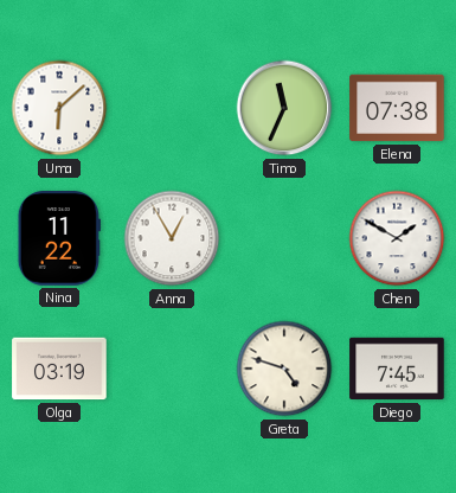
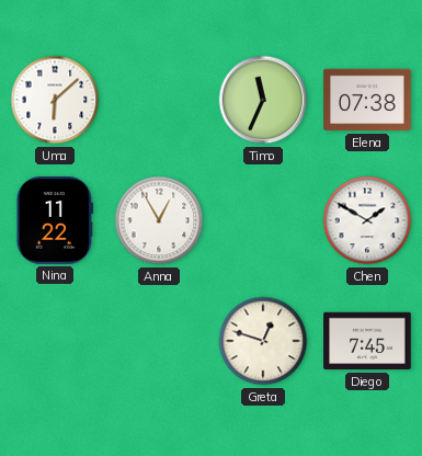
Olga: 03:19 -> none
Greta: 4:48 -> 12:48
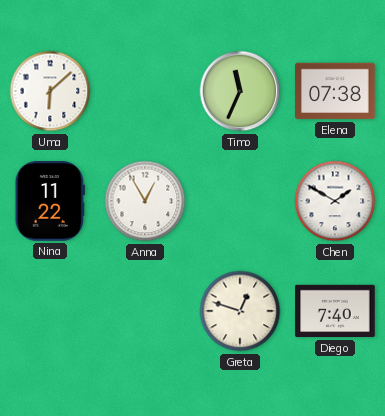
Diego: 7:45 -> 7:40
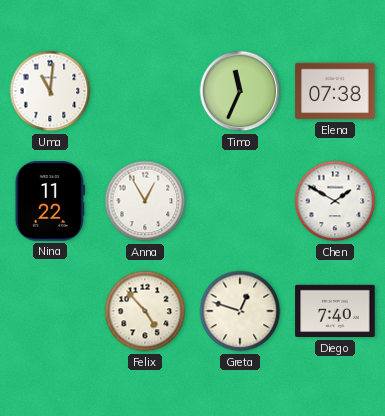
Uma: 6:08 -> 11:01
Felix: none -> 4:53
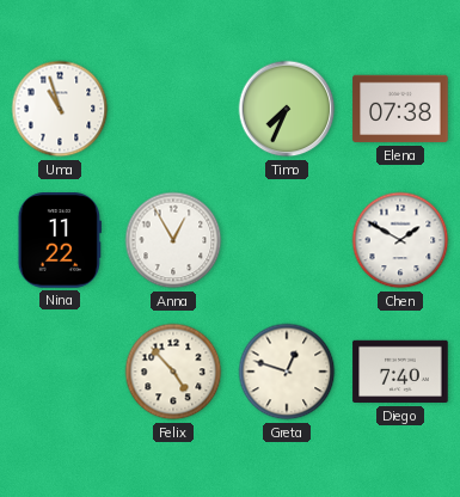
Uma: 11:01 -> 10:57
Timo: 11:34 -> 7:34
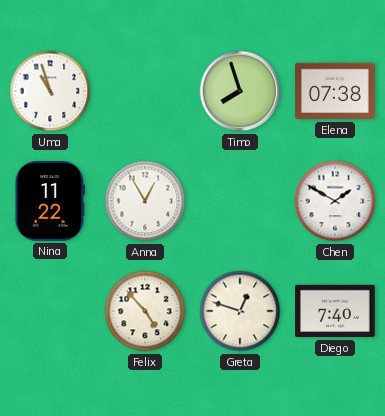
Timo: 7:34 -> 7:57
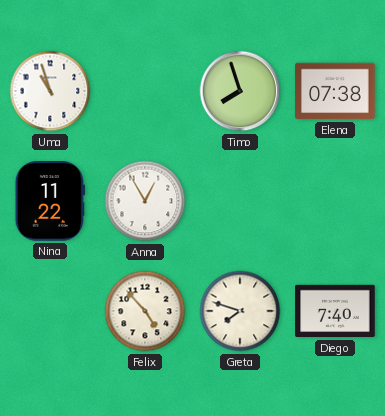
Chen: 1:50 -> none
Greta: 12:48 -> 7:48
